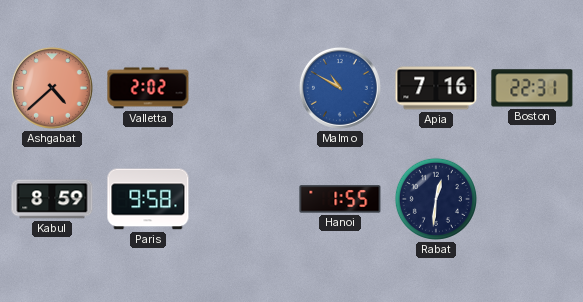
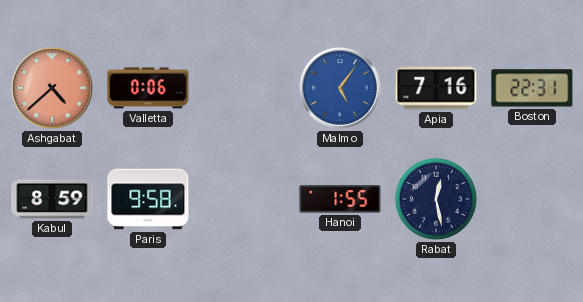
Valletta: 2:02 -> 0:06
Malmo: 10:50 -> 5:06
Rabat: 12:31 -> 12:28
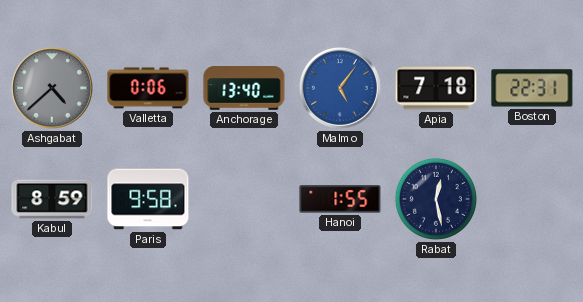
Ashgabat dial: salmon -> grey
Anchorage: none -> 13:40
Apia: 7:16 -> 7:18
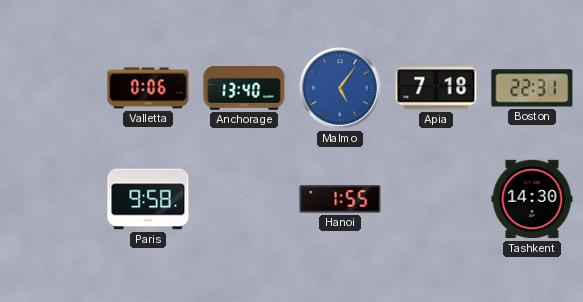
Ashgabat: 4:38 -> none
Kabul: 8:59 -> none
Rabat: 12:28 -> none
Tashkent: none -> 14:30
